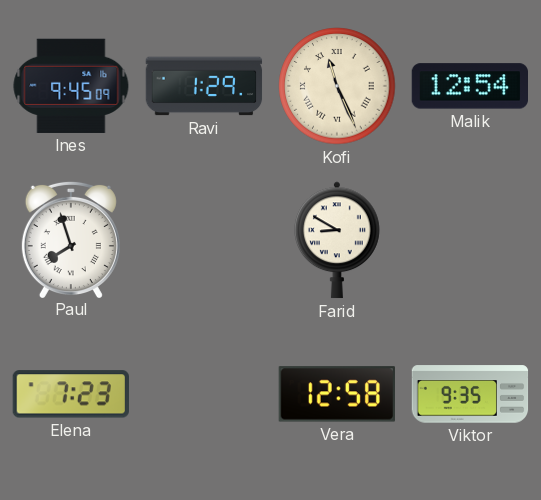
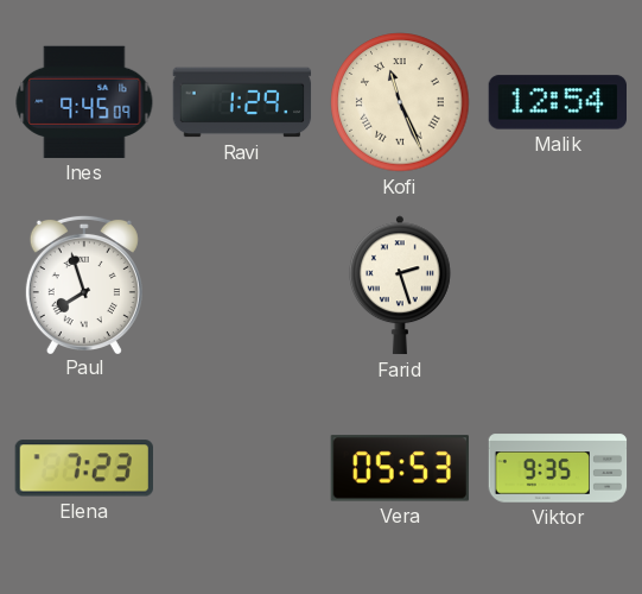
Farid: 8:50 -> 2:27
Vera: 12:58 -> 05:53
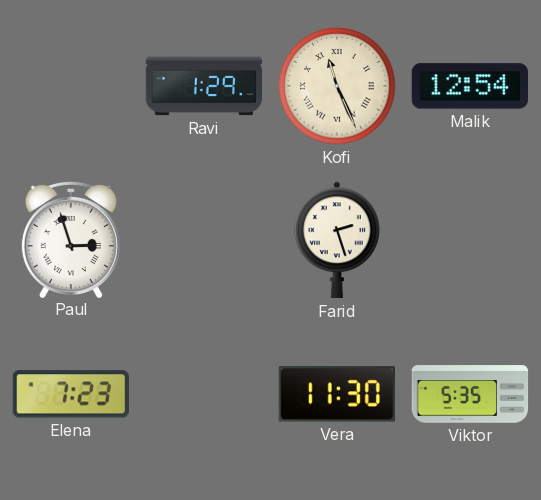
Ines: 9:45 -> none
Paul: 7:57 -> 2:57
Vera: 05:53 -> 11:30
Viktor: 9:35 -> 5:35
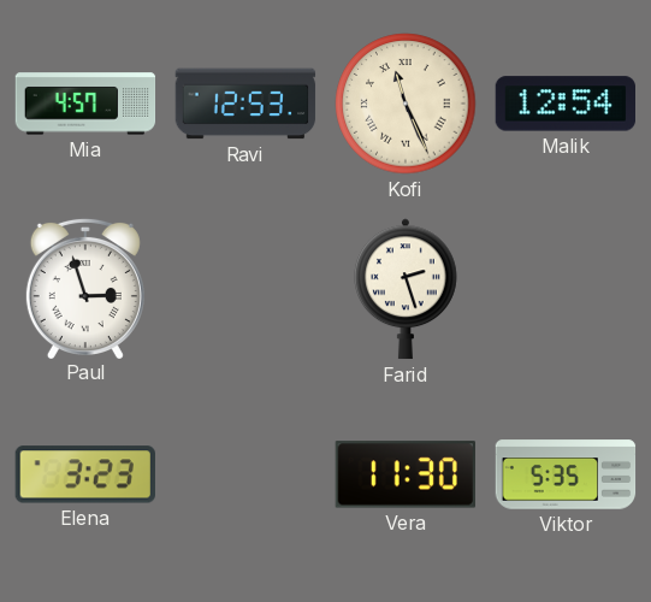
Mia: none -> 4:57
Ravi: 1:29 -> 12:53
Elena: 7:23 -> 3:23
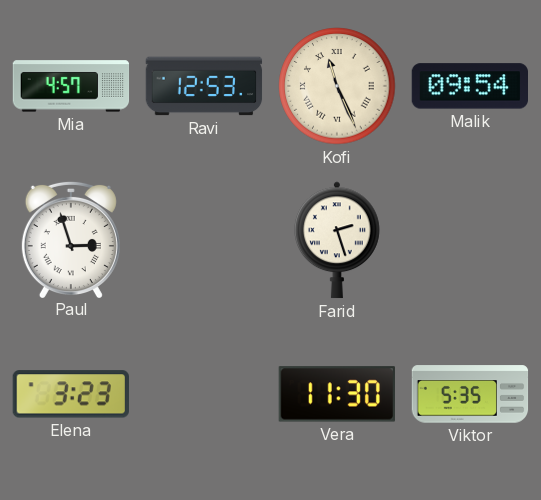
Malik: 12:54 -> 09:54
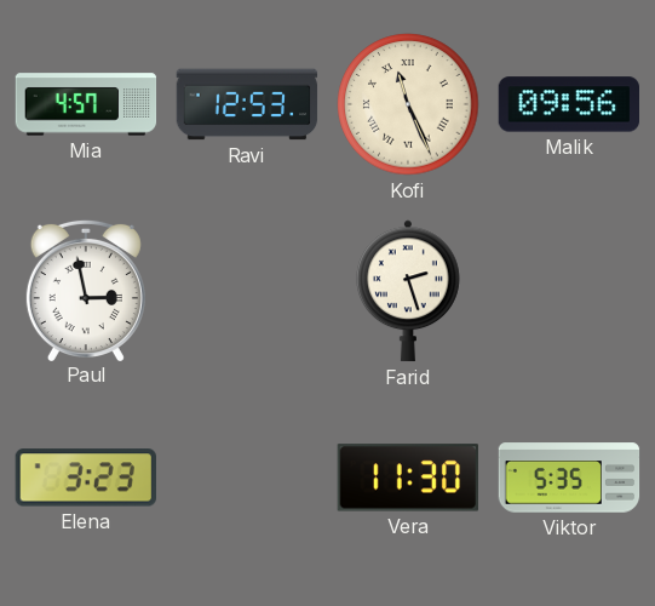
Malik: 09:54 -> 09:56
Paul: 2:57 -> 2:58
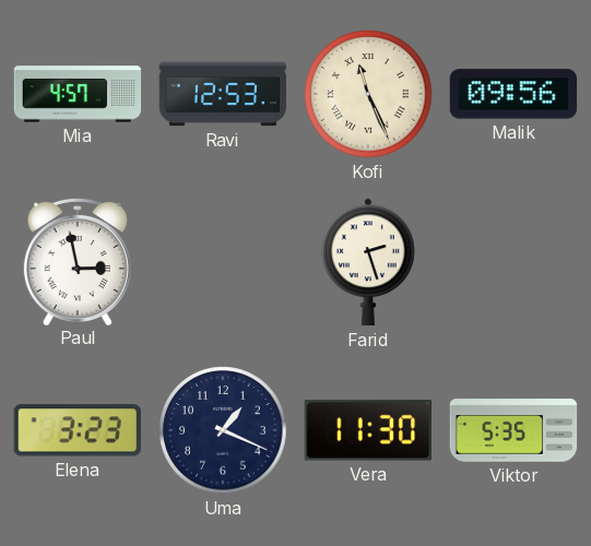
Uma: none -> 1:19
